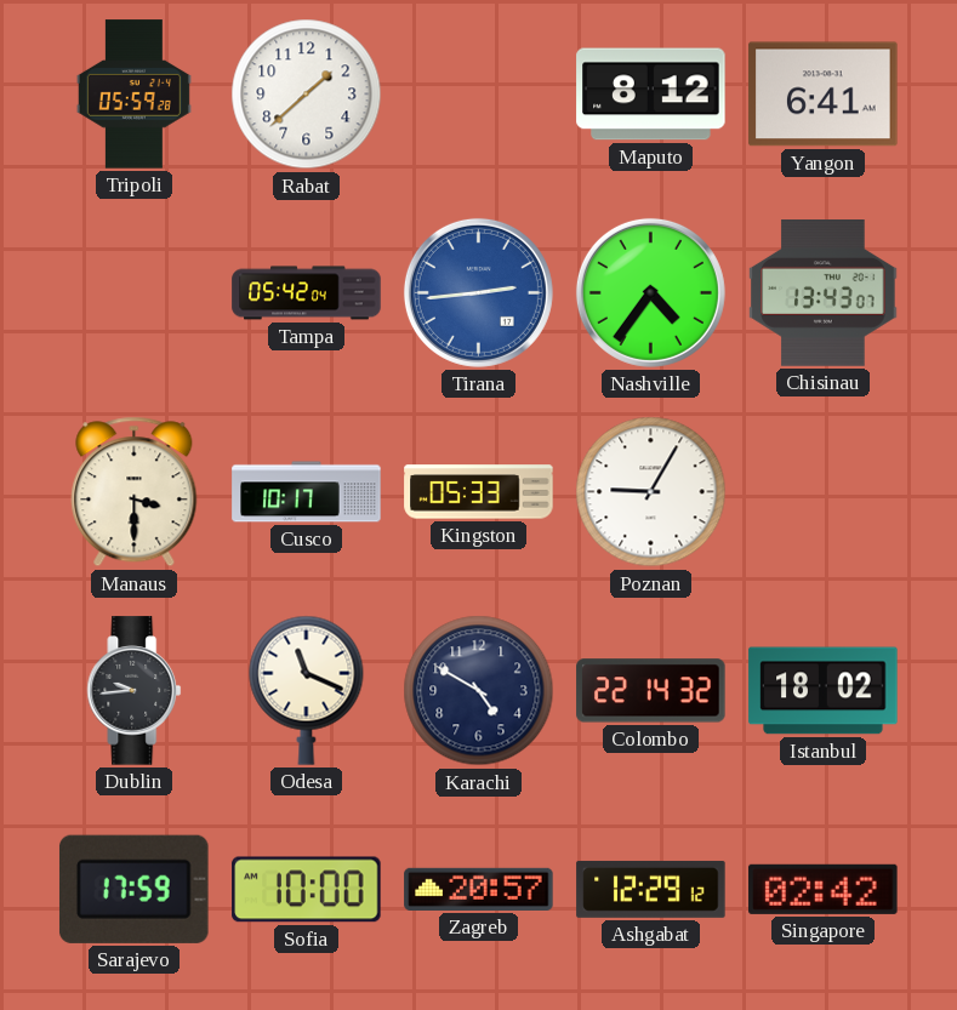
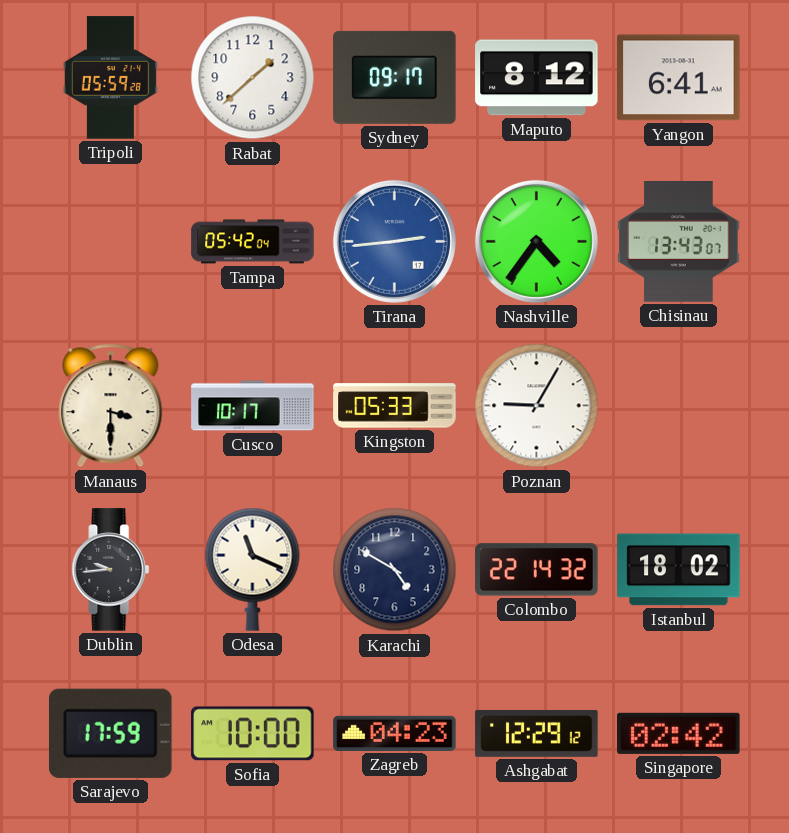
Sydney: none -> 09:17
Zagreb: 20:57 -> 04:23
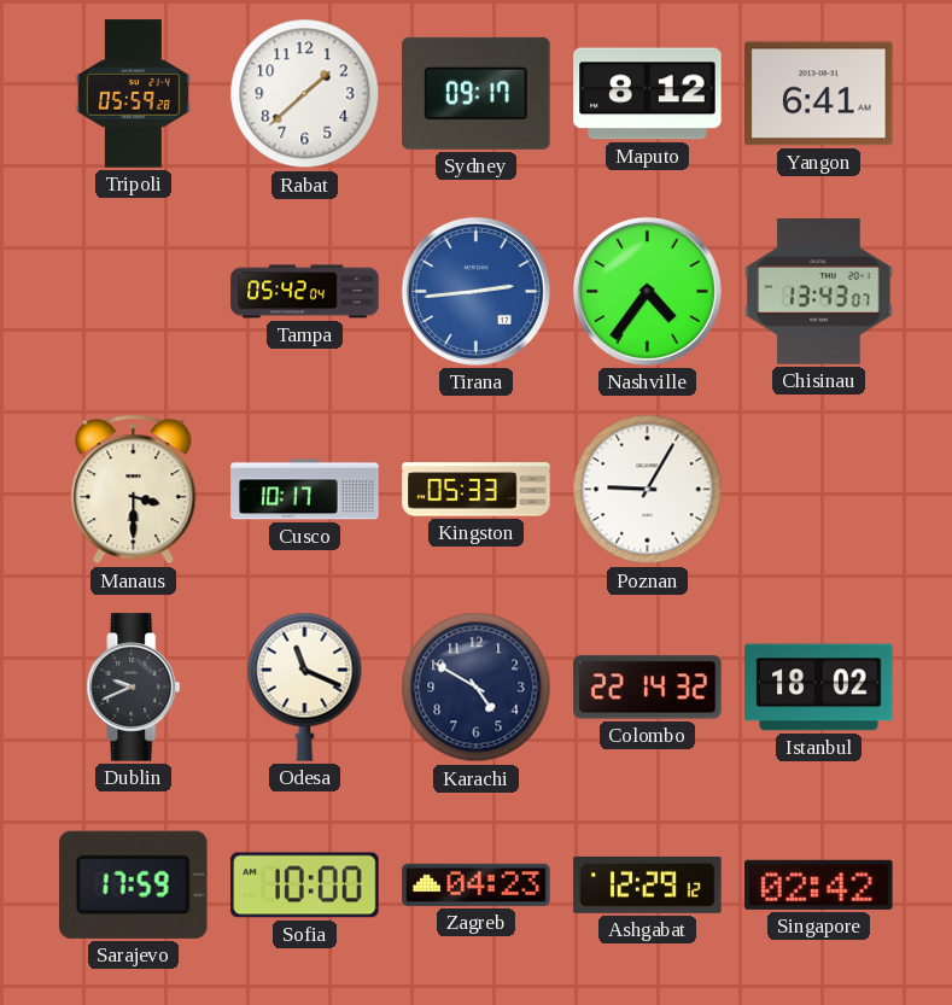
Dublin: 9:44 -> 9:41
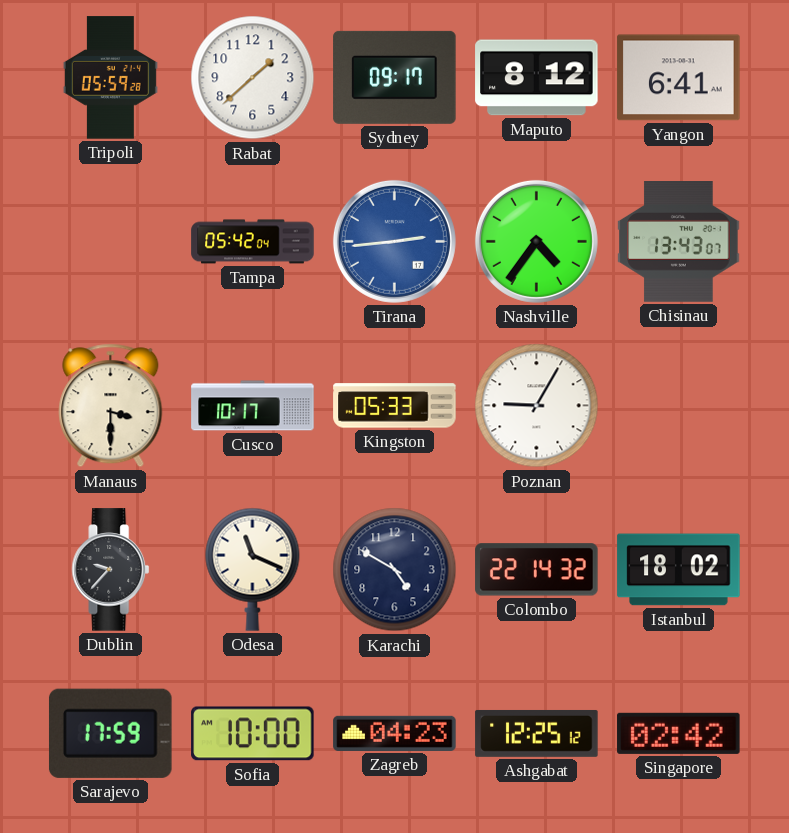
Dublin: 9:41 -> 9:37
Ashgabat: 12:29 -> 12:25
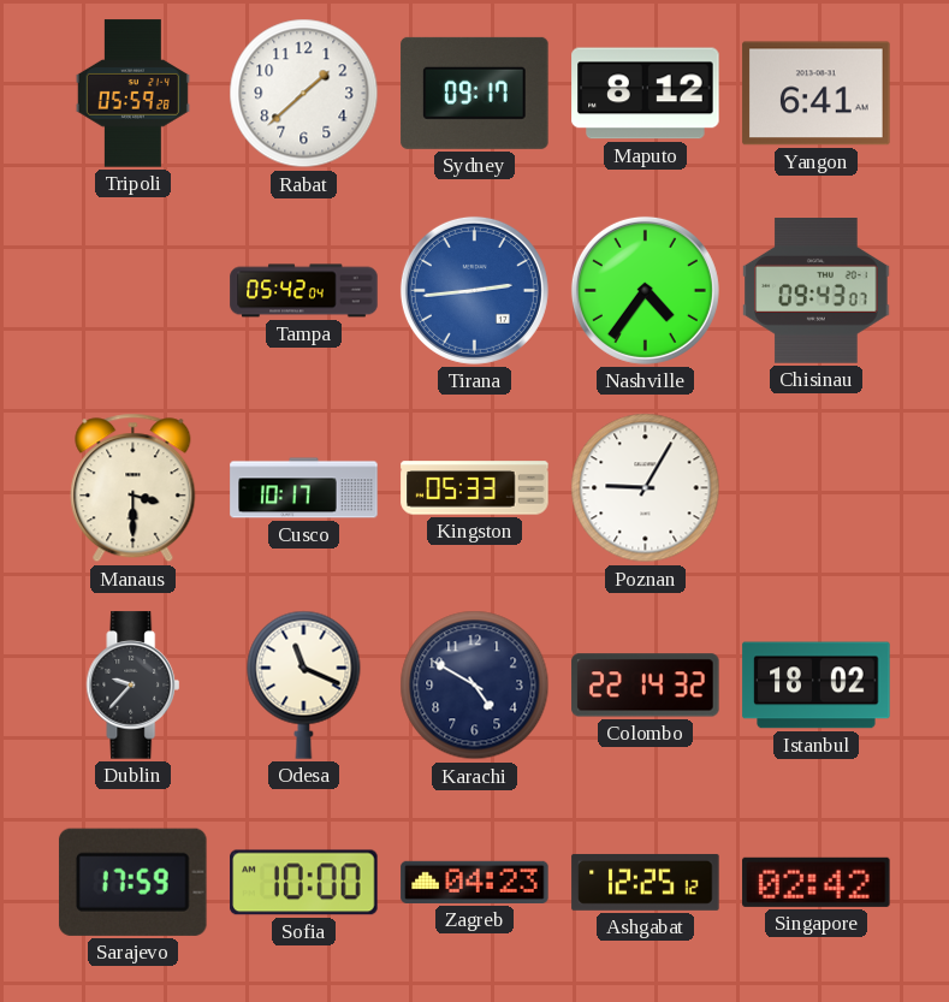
Chisinau: 13:43 -> 09:43
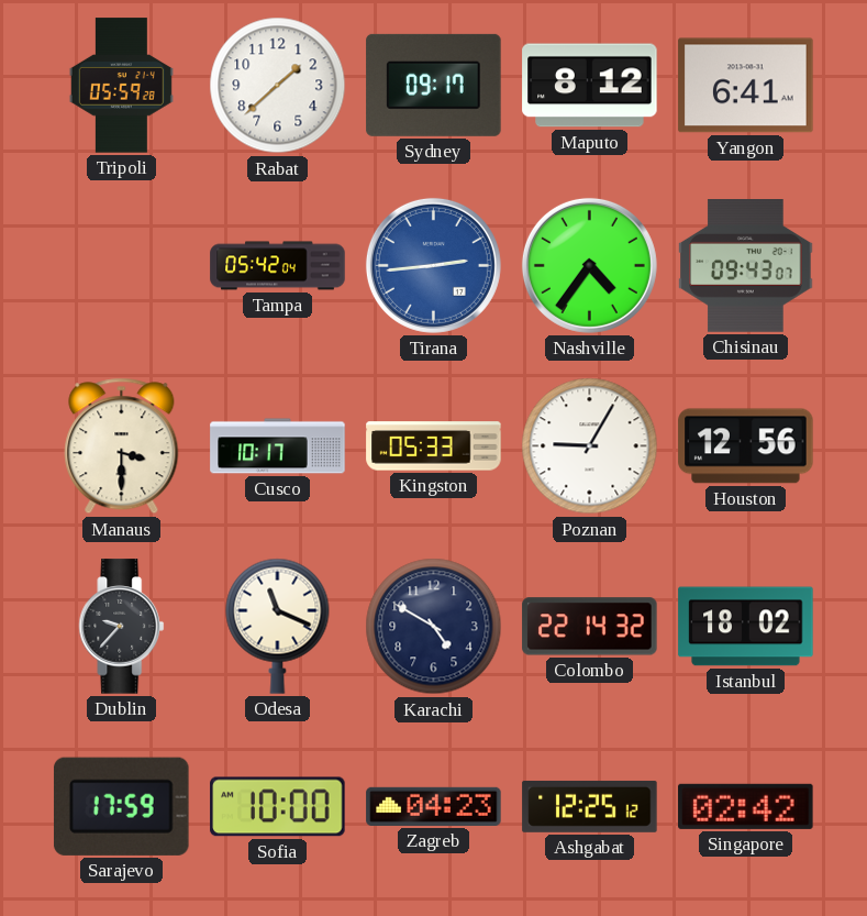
Houston: none -> 12:56
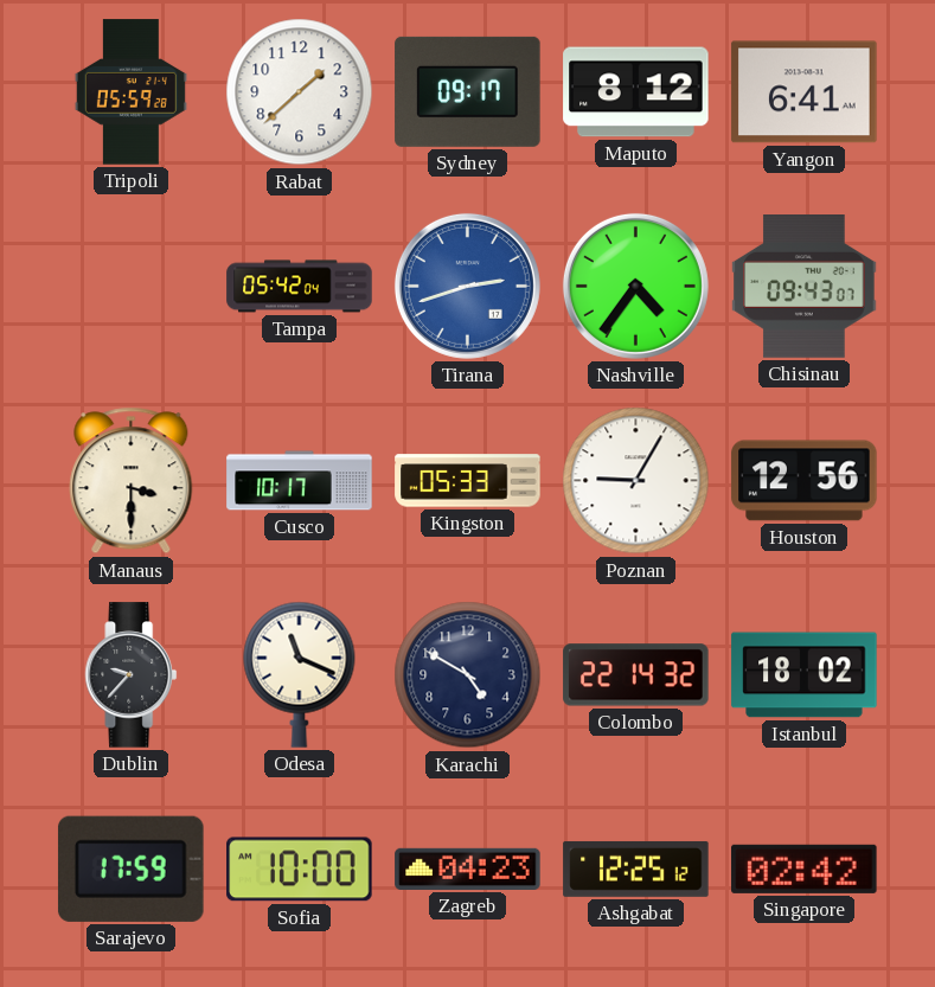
Tirana: 2:44 -> 2:42
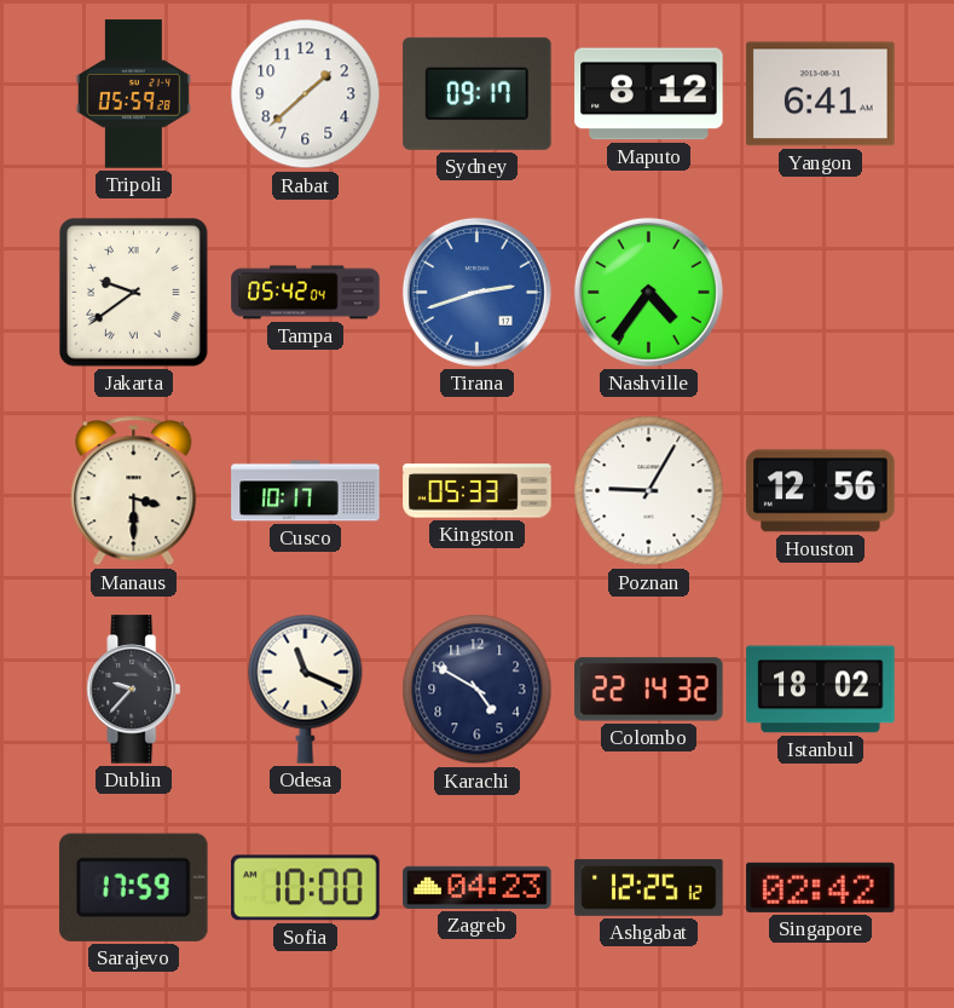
Jakarta: none -> 9:39
Chisinau: 09:43 -> none
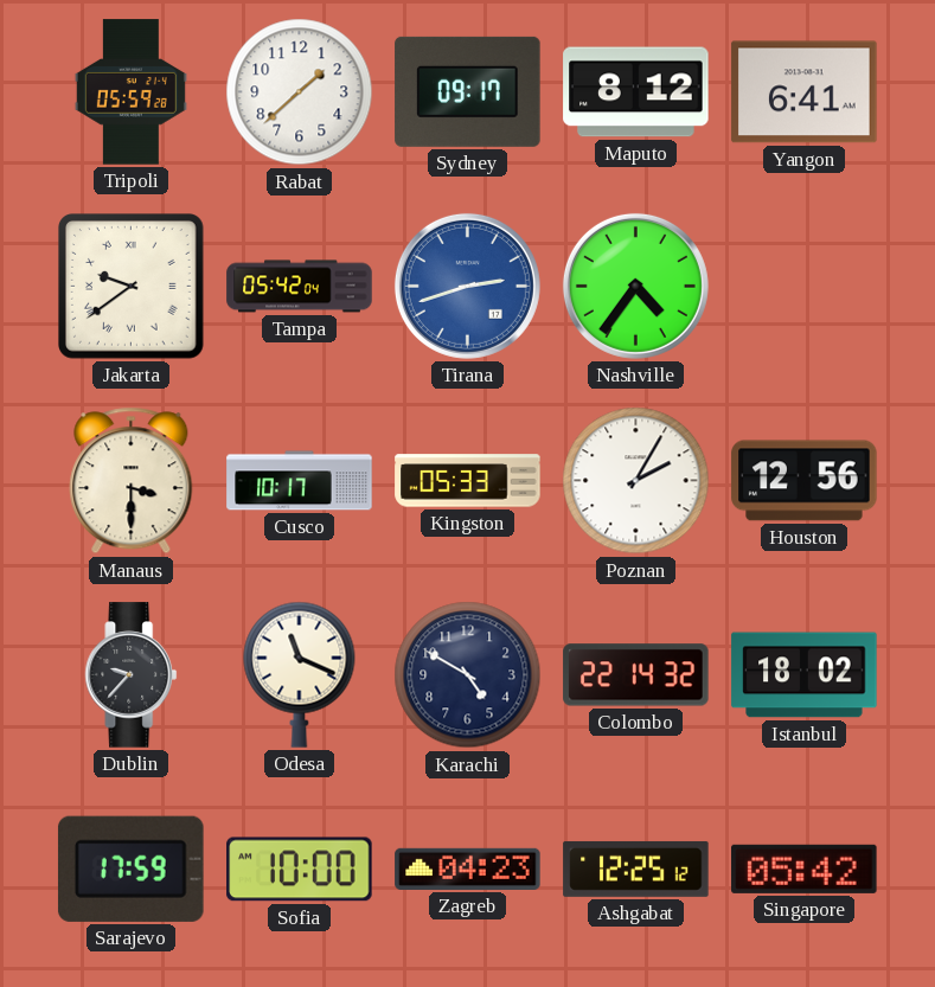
Poznan: 9:05 -> 2:05
Singapore: 02:42 -> 05:42
